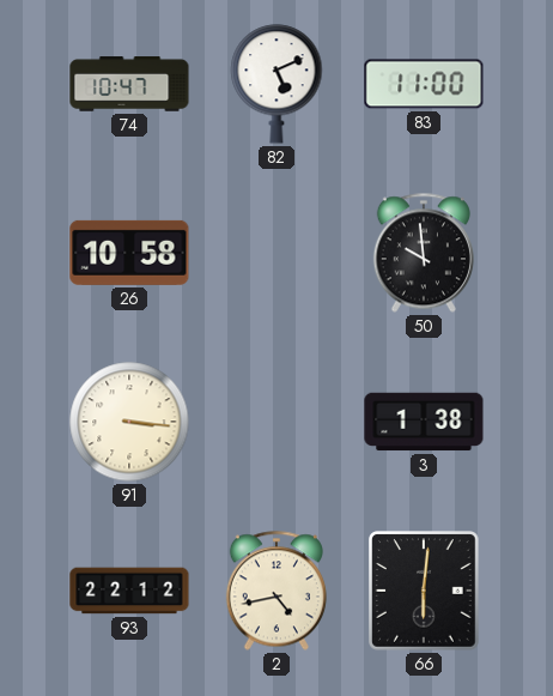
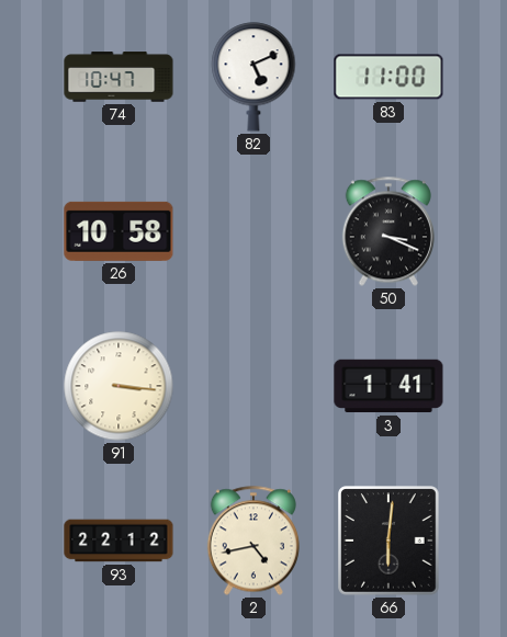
50: 9:59 -> 3:19
3: 1:38 -> 1:41
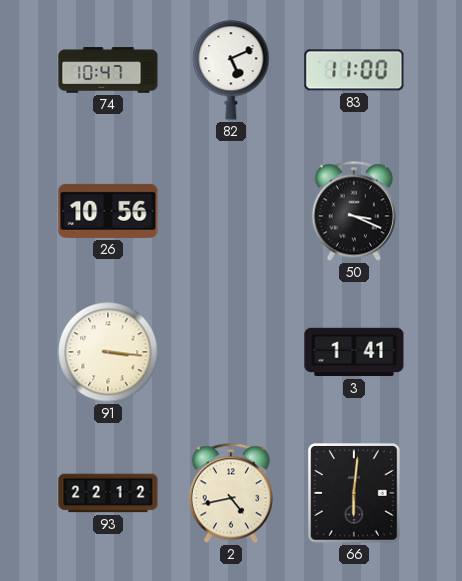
26: 10:58 -> 10:56
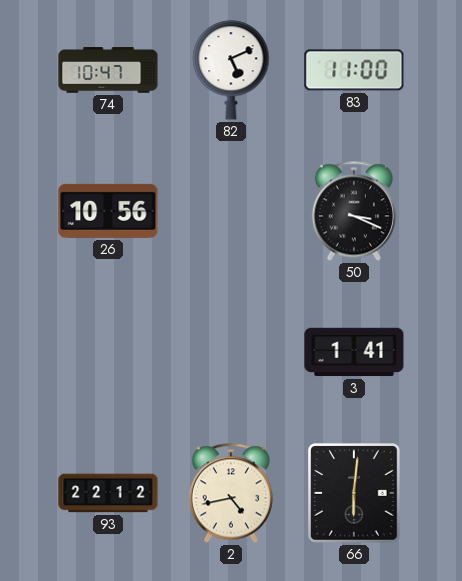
91: 3:16 -> none
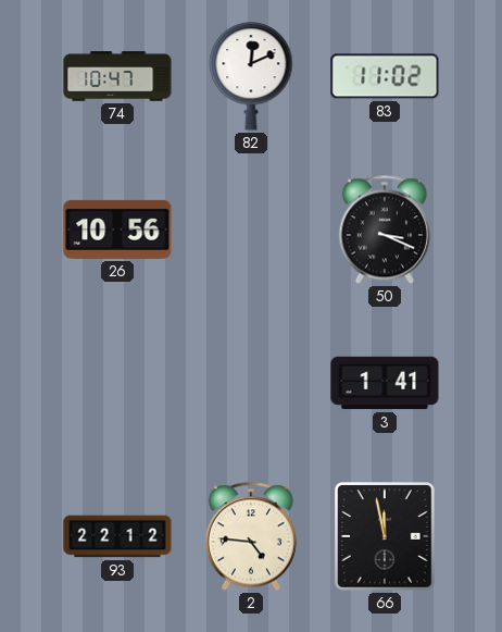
82: 5:11 -> 12:11
83: 11:00 -> 11:02
2: 4:43 -> 4:46
66: 6:01 -> 11:58
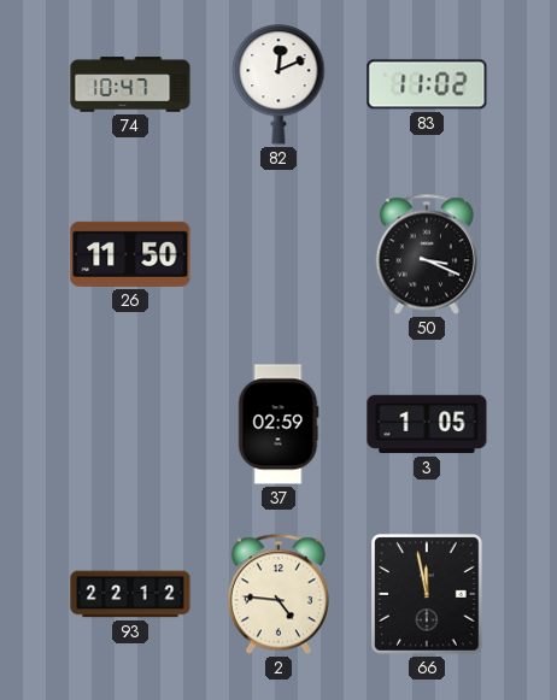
26: 10:56 -> 11:50
37: none -> 02:59
3: 1:41 -> 1:05
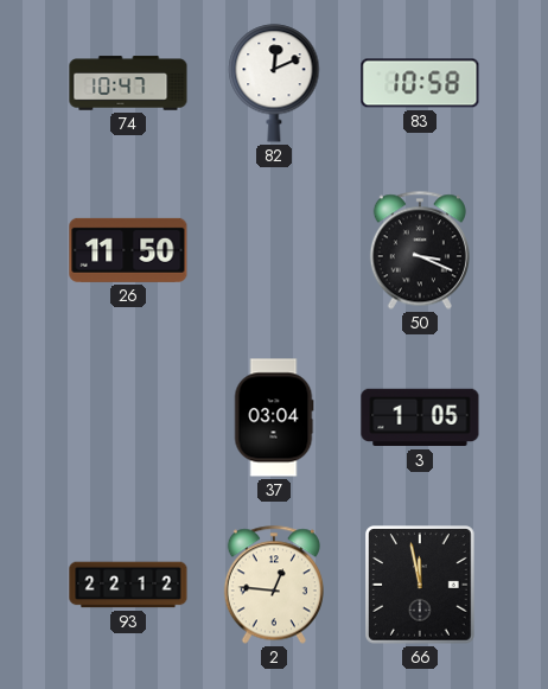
83: 11:02 -> 10:58
37: 02:59 -> 03:04
2: 4:46 -> 12:46
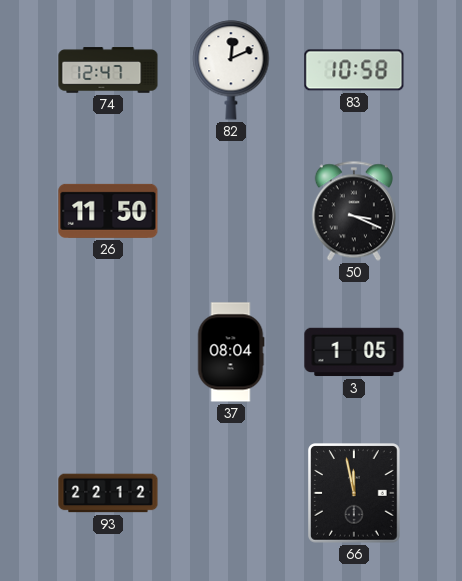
74: 10:47 -> 12:47
37: 03:04 -> 08:04
2: 12:46 -> none
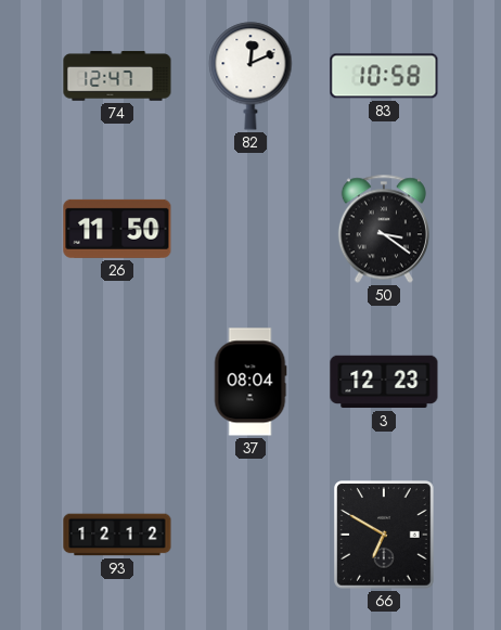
50: 3:19 -> 3:21
3: 1:05 -> 12:23
93: 22:12 -> 12:12
66: 11:58 -> 6:50
